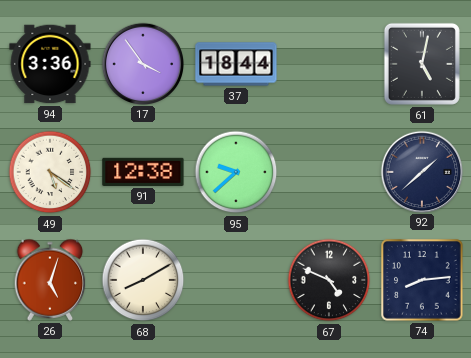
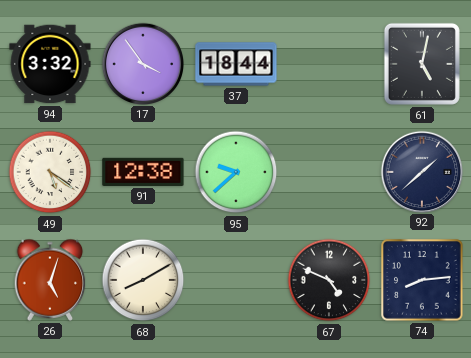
94: 3:36 -> 3:32
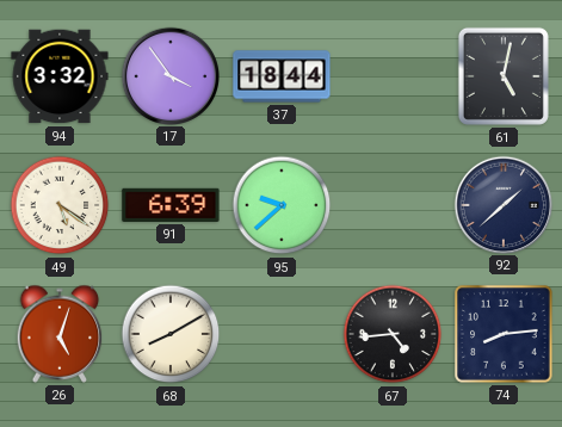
91: 12:38 -> 6:39
67: 4:49 -> 4:44
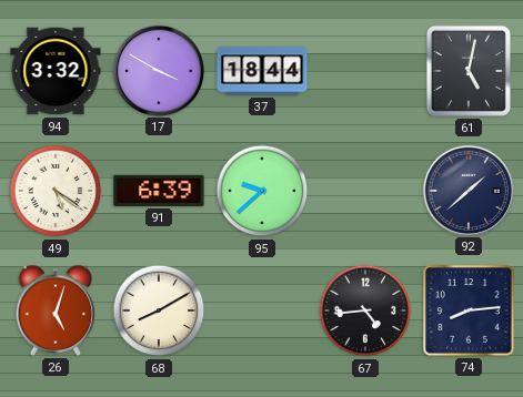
17: 3:54 -> 3:50
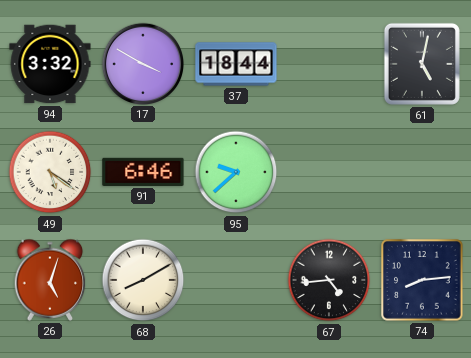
91: 6:39 -> 6:46
92: 1:38 -> none
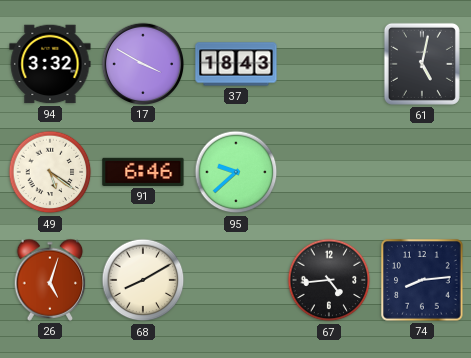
37: 18:44 -> 18:43
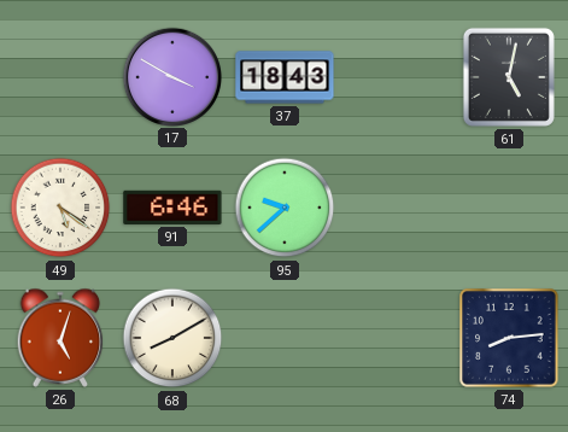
94: 3:32 -> none
67: 4:44 -> none
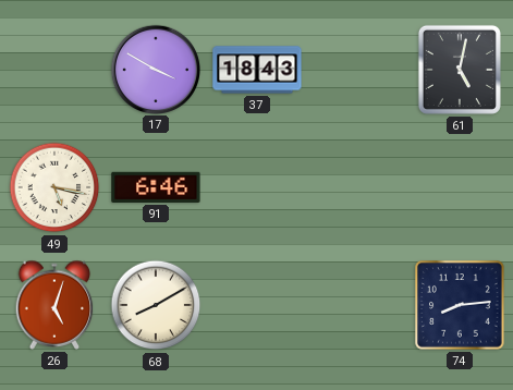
49: 5:21 -> 5:17
95: 9:38 -> none
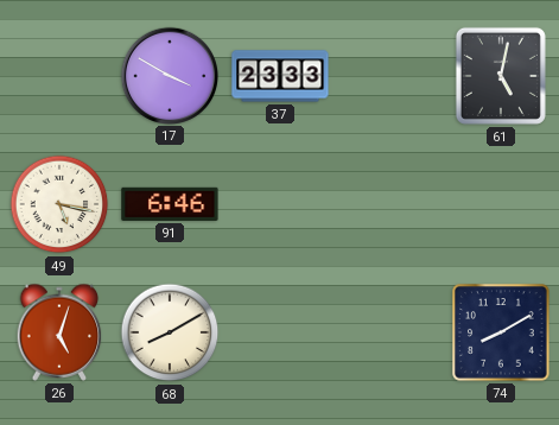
37: 18:43 -> 23:33
74: 8:14 -> 8:10
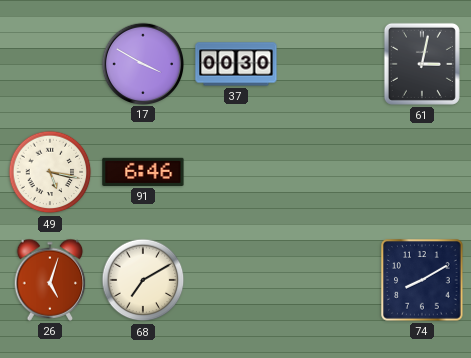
37: 23:33 -> 00:30
61: 5:02 -> 3:02
68: 8:10 -> 7:10
